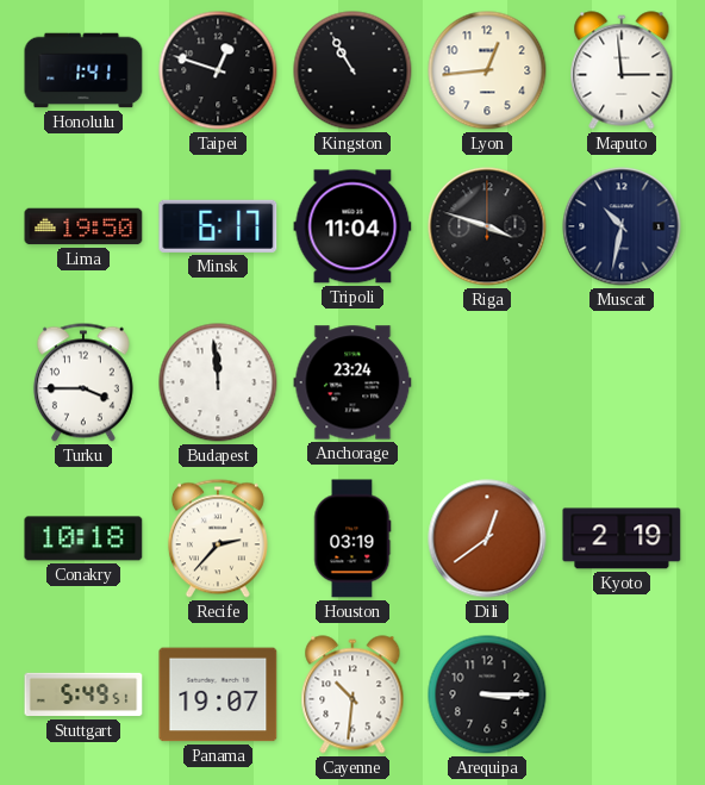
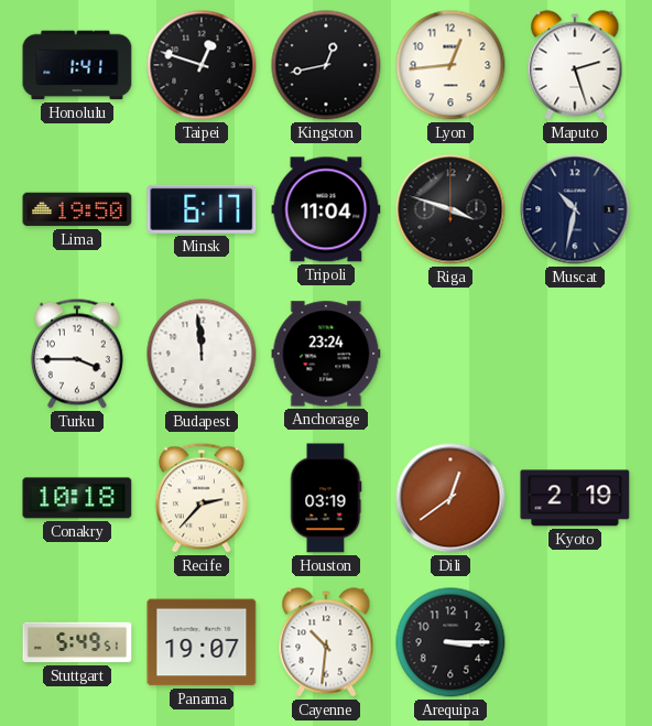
Kingston: 10:55 -> 12:43
Maputo: 2:59 -> 2:27
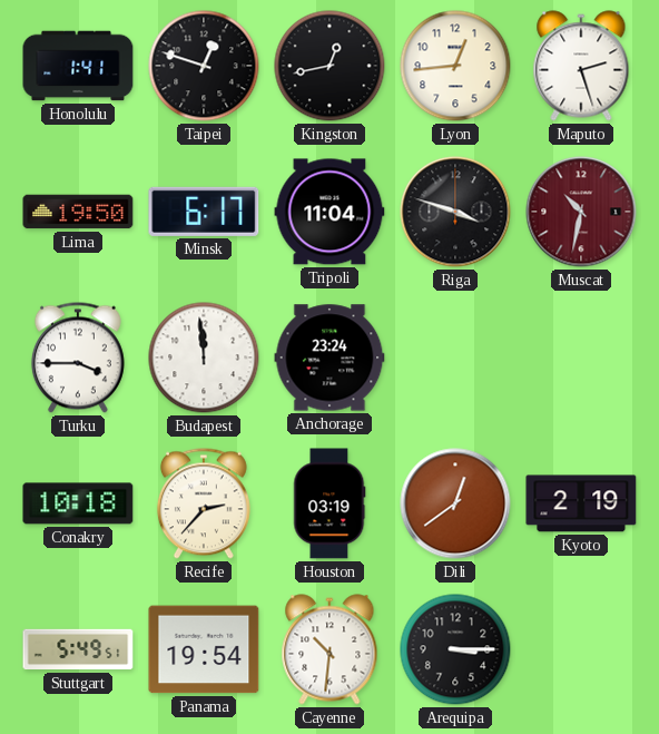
Muscat dial: navy -> burgundy
Panama: 19:07 -> 19:54
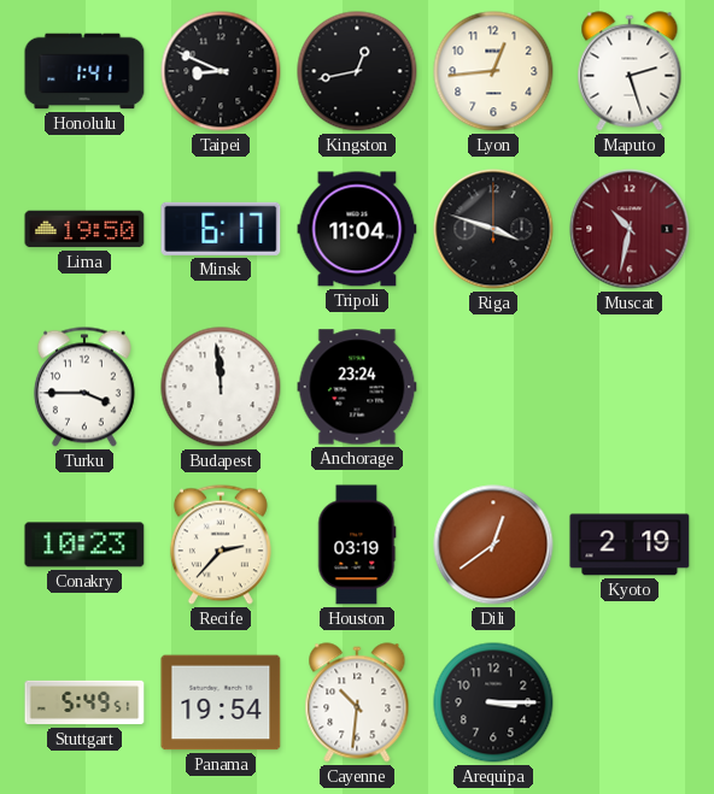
Taipei: 12:48 -> 8:49
Conakry: 10:18 -> 10:23
